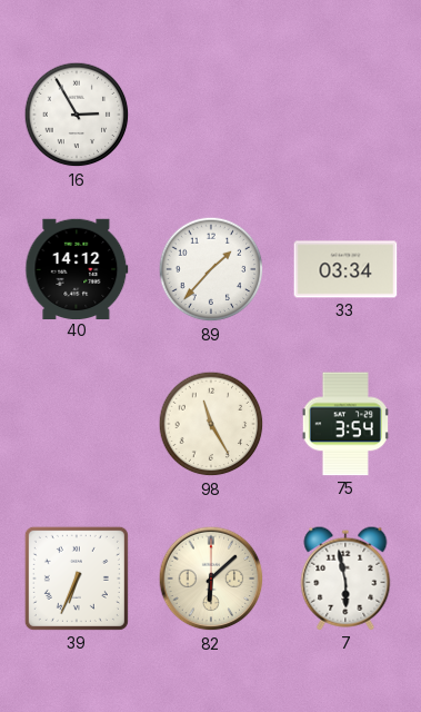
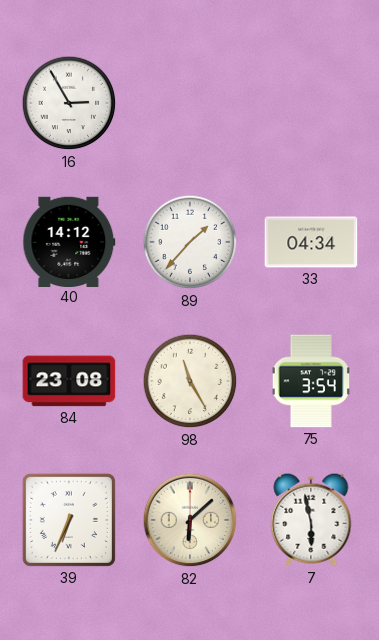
33: 03:34 -> 04:34
84: none -> 23:08
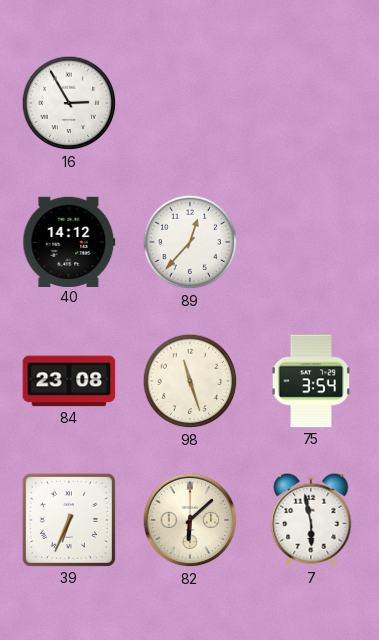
89: 1:37 -> 12:37
33: 04:34 -> none
98: 11:25 -> 11:27
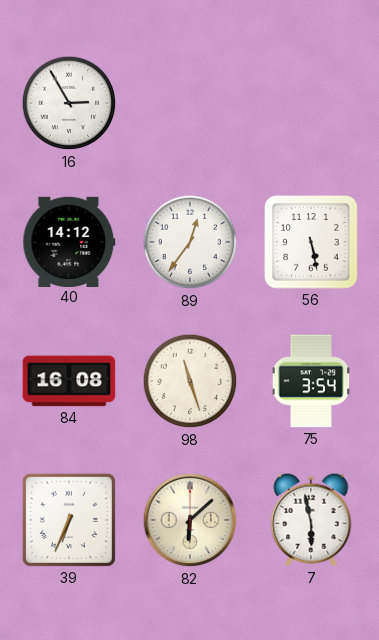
89: 12:37 -> 12:36
56: none -> 5:28
84: 23:08 -> 16:08
